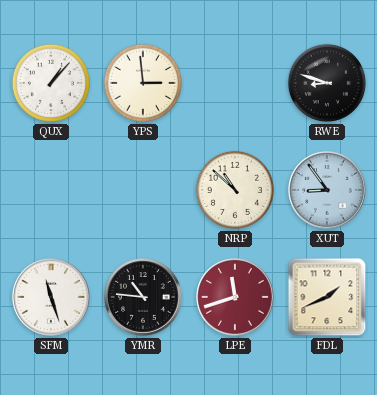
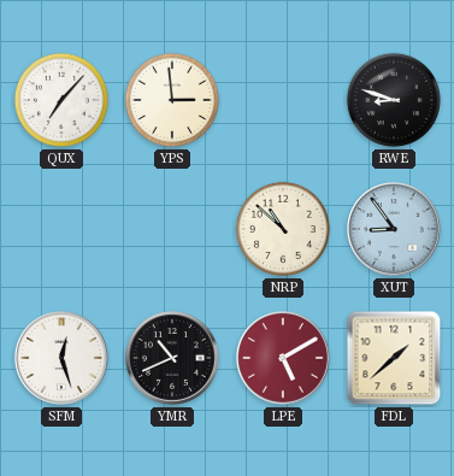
QUX: 1:07 -> 7:07
SFM: 11:27 -> 12:27
YMR: 10:46 -> 10:41
LPE: 11:42 -> 5:10
FDL: 1:41 -> 1:38
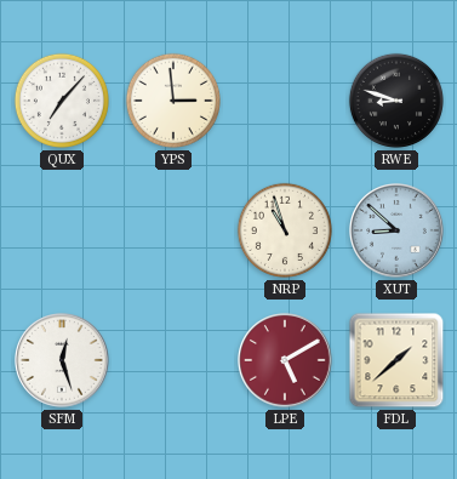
NRP: 10:52 -> 10:57
XUT: 8:54 -> 8:52
YMR: 10:41 -> none
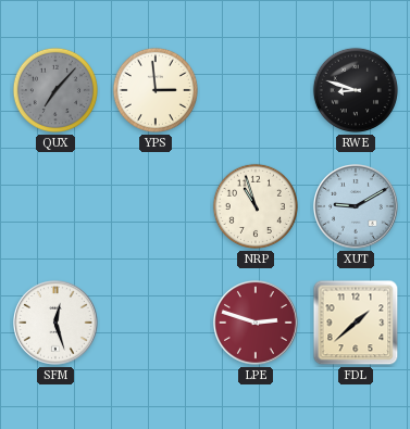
QUX dial: white -> grey
XUT: 8:52 -> 9:10
LPE: 5:10 -> 2:48
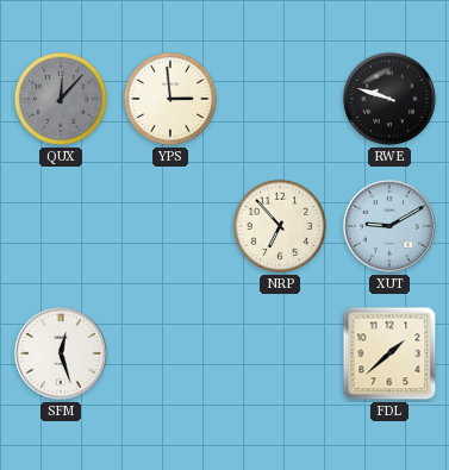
QUX: 7:07 -> 12:07
RWE: 8:48 -> 9:48
NRP: 10:57 -> 6:53
LPE: 2:48 -> none
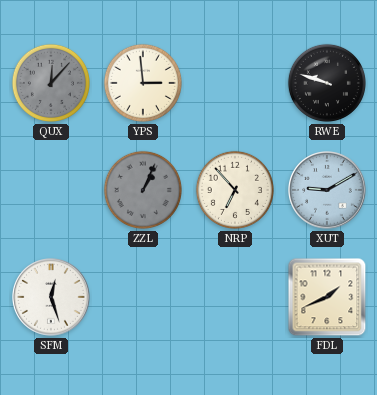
ZZL: none -> 1:04
FDL: 1:38 -> 1:41
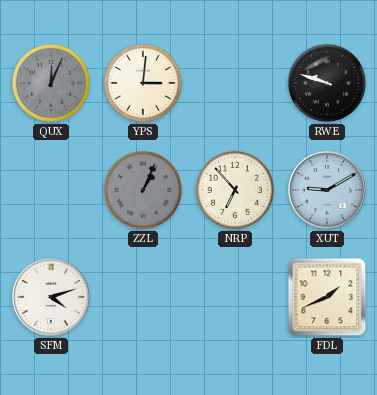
QUX: 12:07 -> 12:04
YPS: 2:59 -> 3:01
SFM: 12:27 -> 4:12
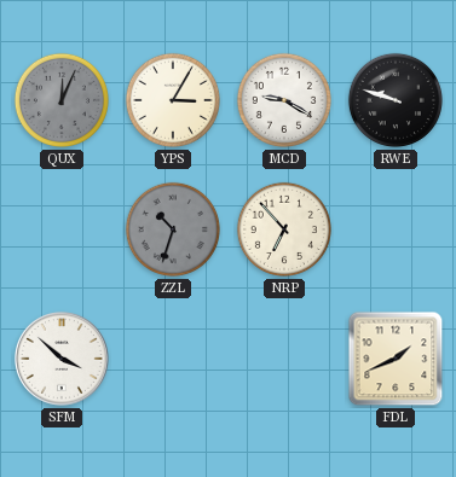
YPS: 3:01 -> 3:05
MCD: none -> 9:20
ZZL: 1:04 -> 10:33
XUT: 9:10 -> none
SFM: 4:12 -> 3:52
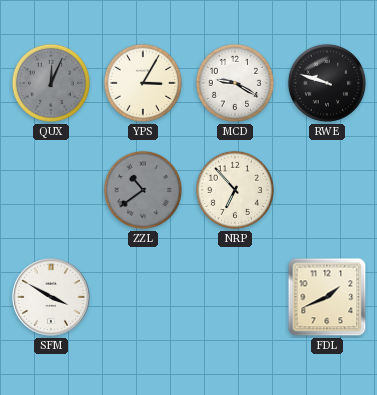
ZZL: 10:33 -> 10:39
SFM: 3:52 -> 3:50
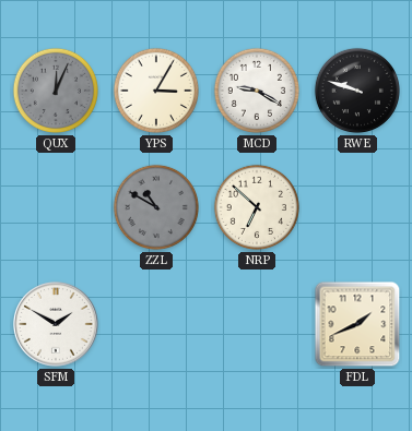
ZZL: 10:39 -> 10:50
NRP: 6:53 -> 6:52
SFM: 3:50 -> 1:50
